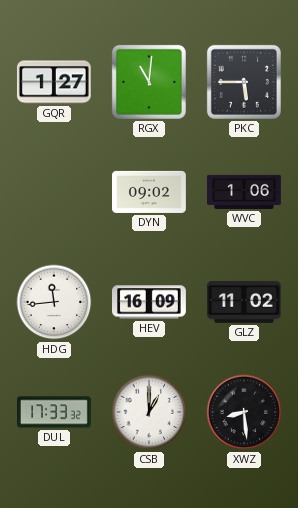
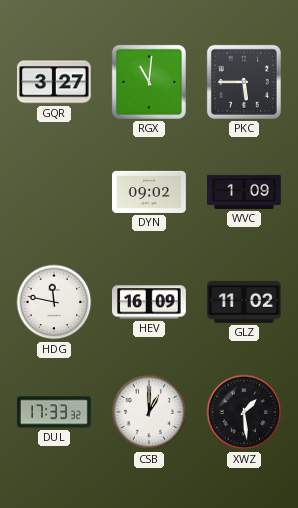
GQR: 1:27 -> 3:27
WVC: 1:06 -> 1:09
HDG: 11:44 -> 11:47
XWZ: 8:29 -> 1:29
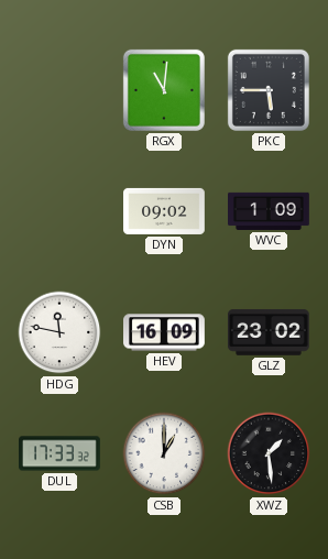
GQR: 3:27 -> none
GLZ: 11:02 -> 23:02
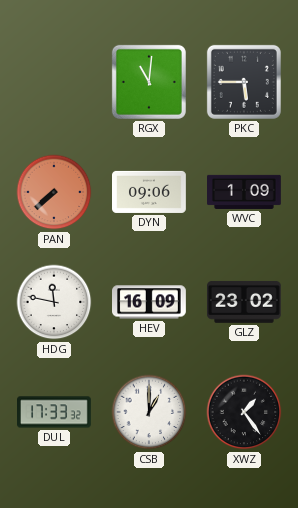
PAN: none -> 7:38
DYN: 09:02 -> 09:06
XWZ: 1:29 -> 1:24
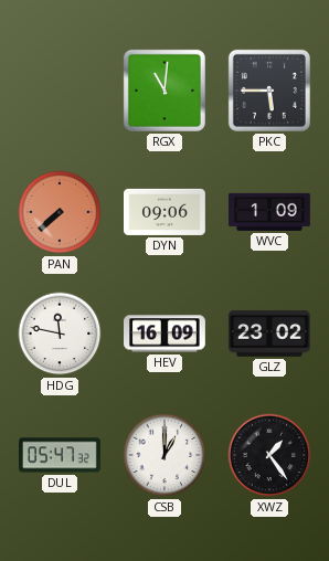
DUL: 17:33 -> 05:47
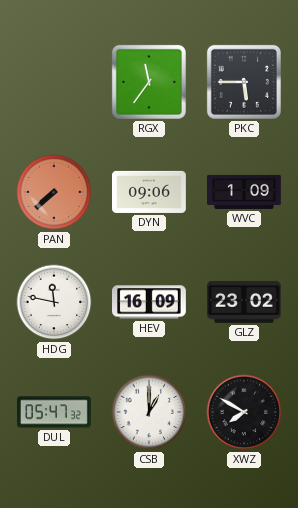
RGX: 11:01 -> 11:36
XWZ: 1:24 -> 7:50
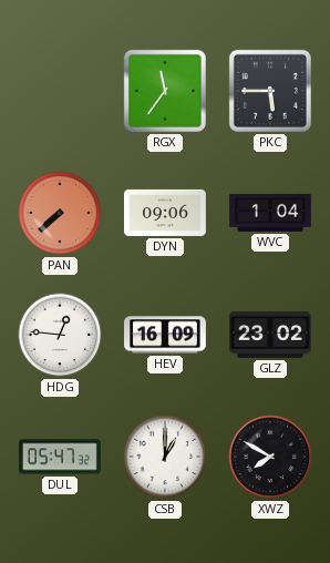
WVC: 1:09 -> 1:04
HDG: 11:47 -> 12:46
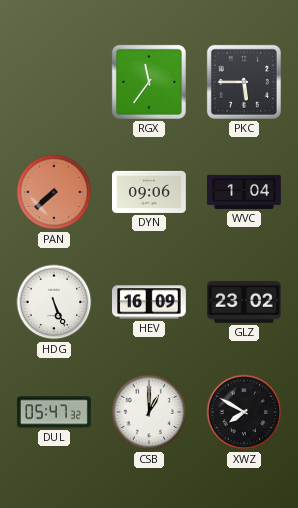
HDG: 12:46 -> 5:26
